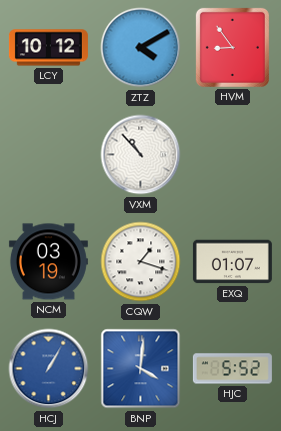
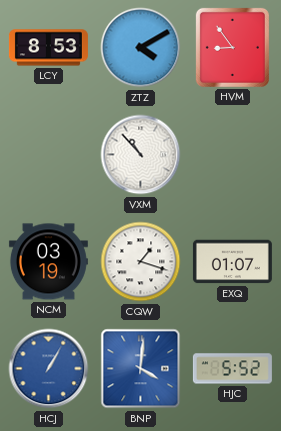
LCY: 10:12 -> 8:53
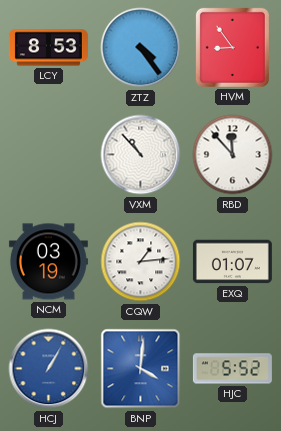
ZTZ: 4:10 -> 4:24
RBD: none -> 11:53
CQW: 1:18 -> 1:14
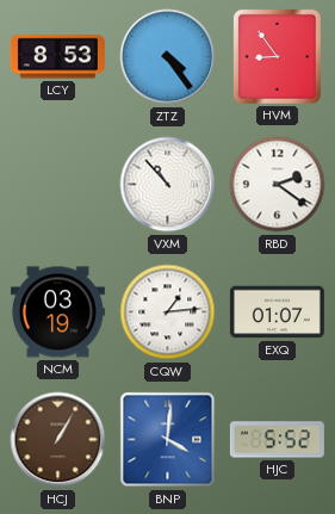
RBD: 11:53 -> 2:21
HCJ dial: blue -> brown
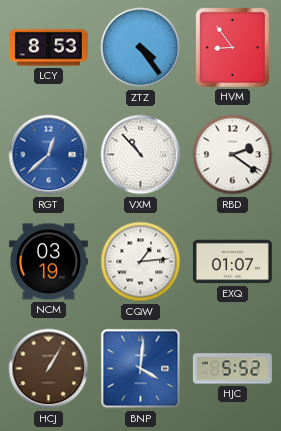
RGT: none -> 12:38
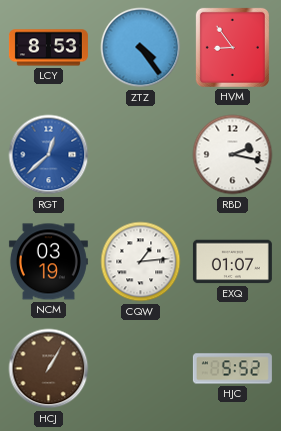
VXM: 10:53 -> none
RBD: 2:21 -> 2:17
BNP: 4:01 -> none
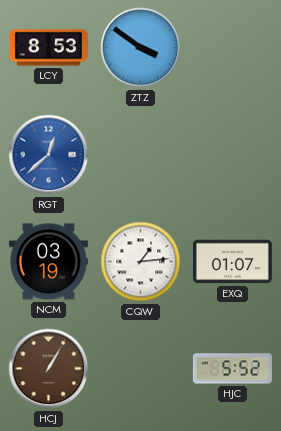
ZTZ: 4:24 -> 3:51
HVM: 8:54 -> none
RBD: 2:17 -> none
